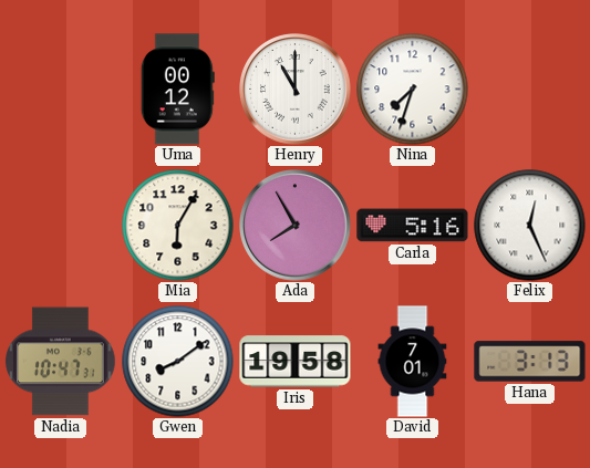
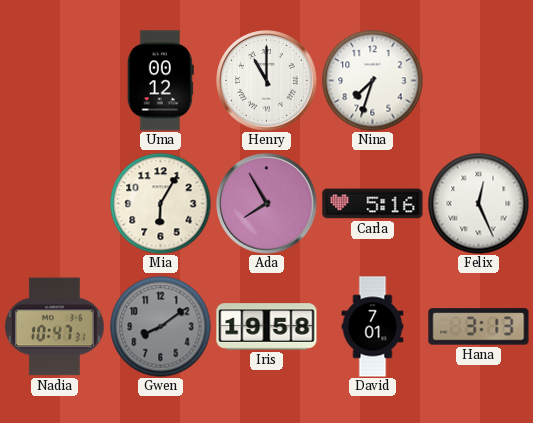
Gwen dial: white -> grey
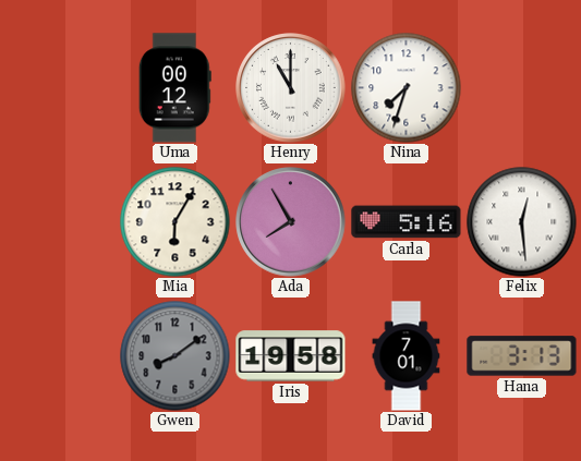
Felix: 12:26 -> 12:29
Nadia: 10:47 -> none
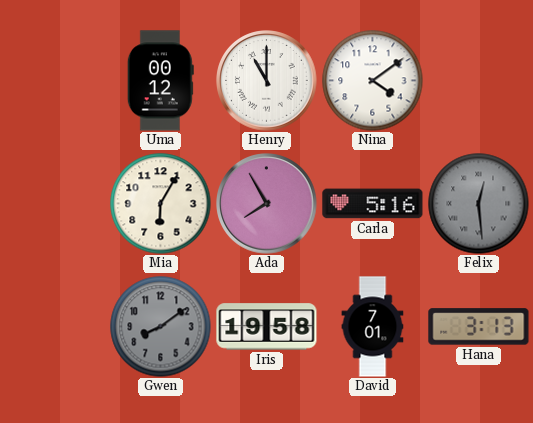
Nina: 7:33 -> 4:09
Felix dial: white -> grey
